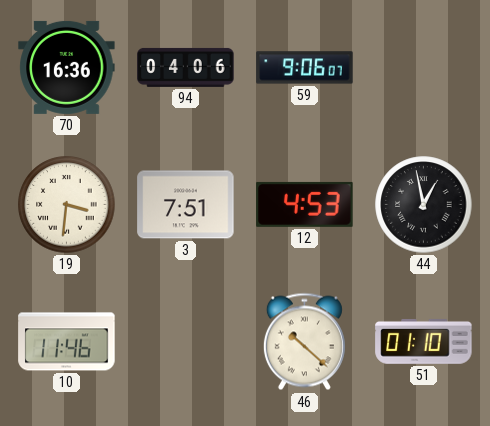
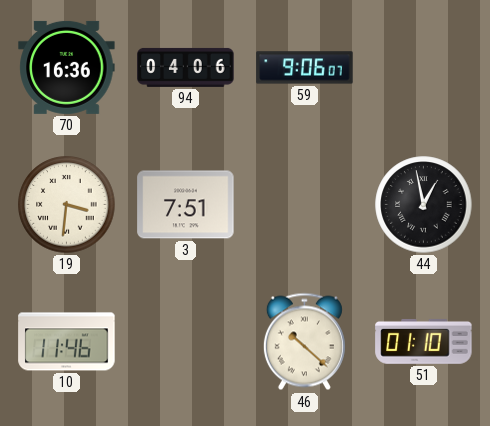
12: 4:53 -> none
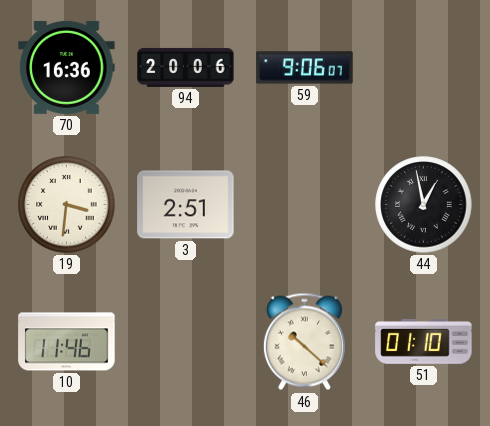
94: 04:06 -> 20:06
3: 7:51 -> 2:51
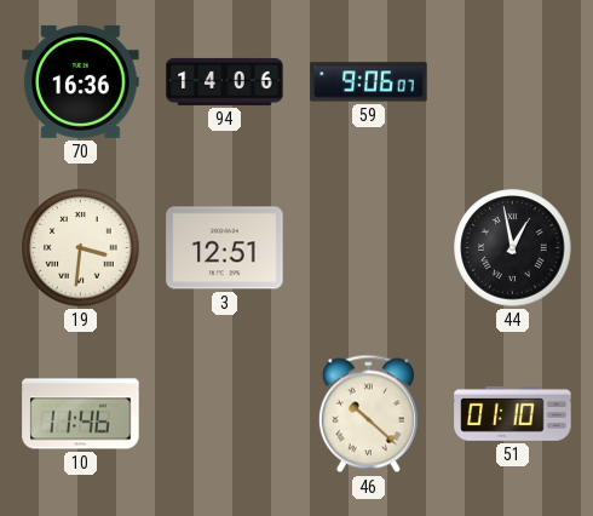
94: 20:06 -> 14:06
3: 2:51 -> 12:51
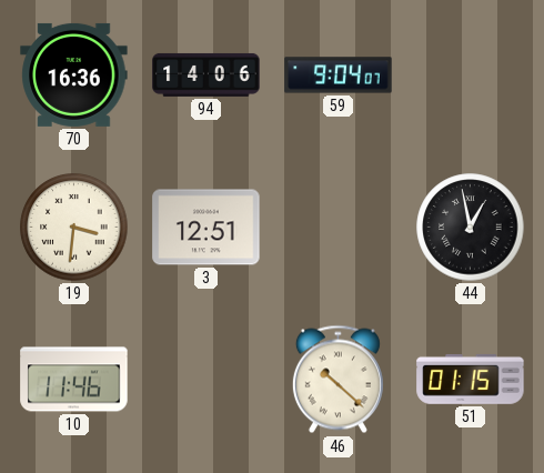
59: 9:06 -> 9:04
51: 01:10 -> 01:15
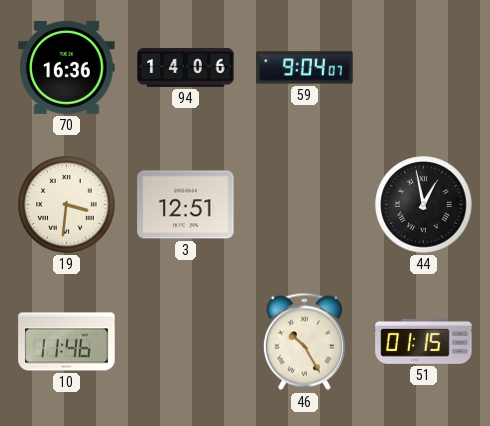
46: 10:22 -> 10:25
